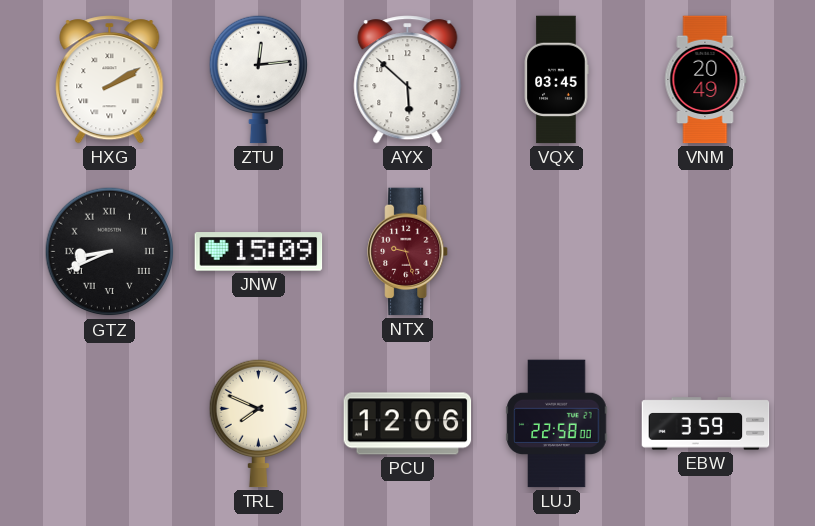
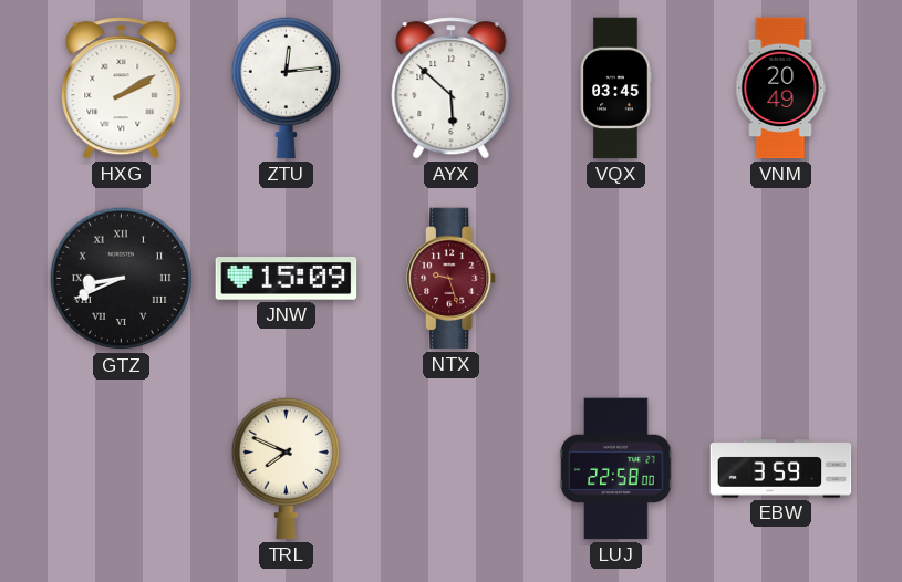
PCU: 12:06 -> none
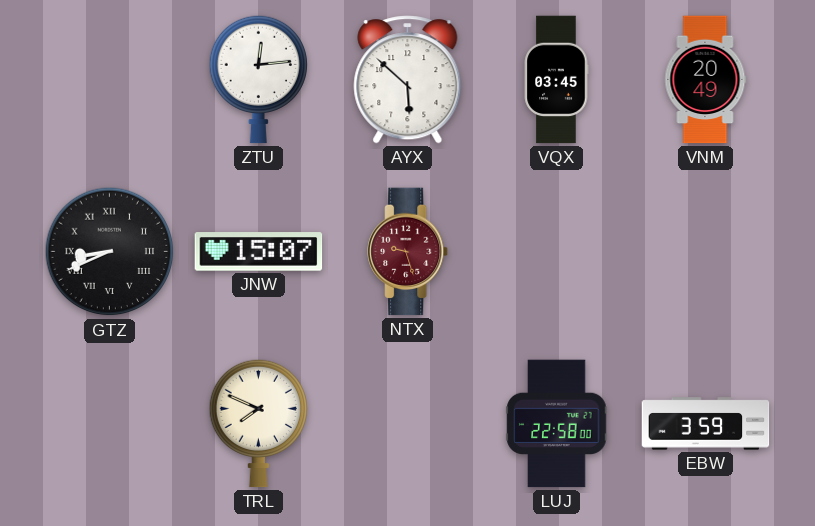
HXG: 2:10 -> none
JNW: 15:09 -> 15:07
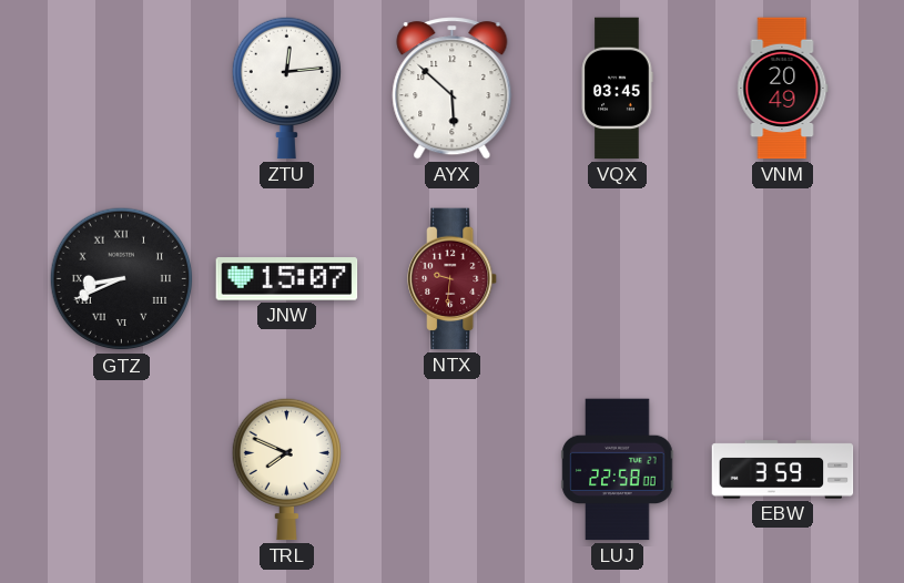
NTX: 9:27 -> 9:31
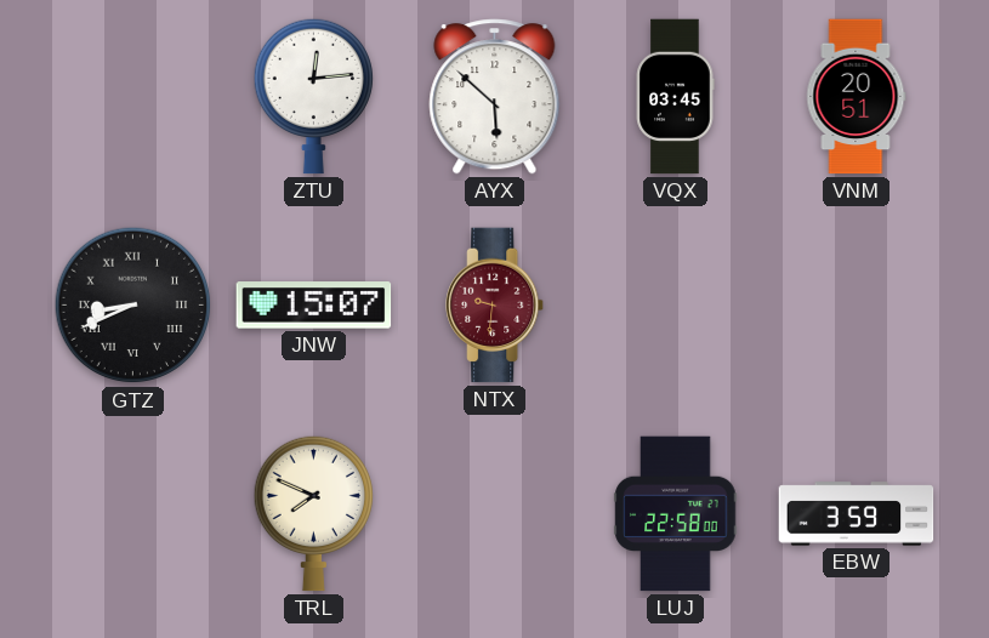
VNM: 20:49 -> 20:51
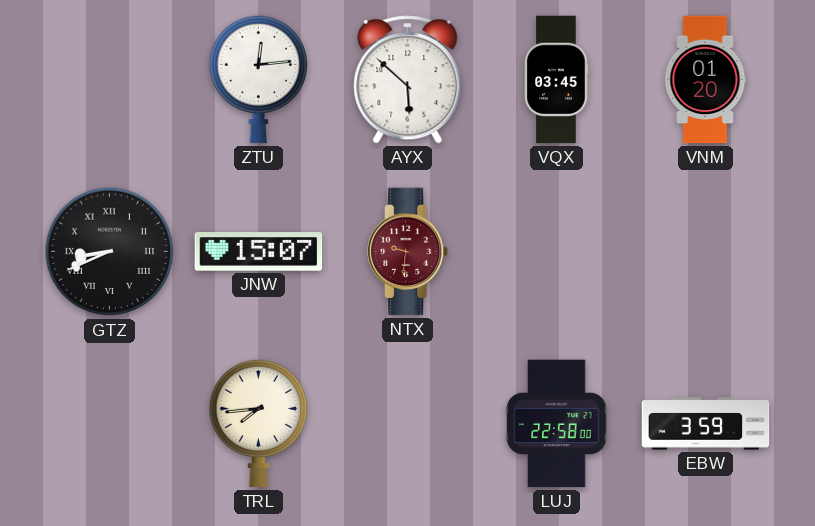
VNM: 20:51 -> 01:20
TRL: 7:49 -> 7:44
